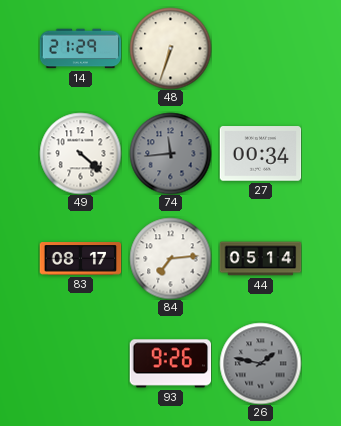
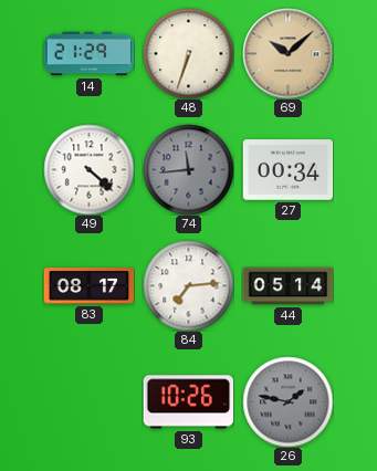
69: none -> 10:08
93: 9:26 -> 10:26
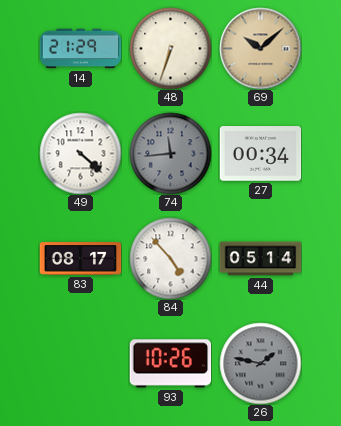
84: 7:14 -> 4:53
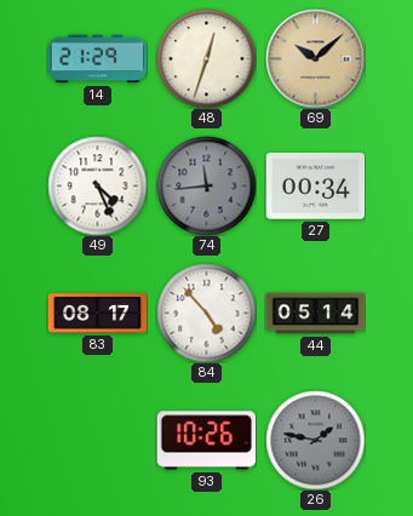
48: 6:33 -> 12:33
49: 4:22 -> 4:26
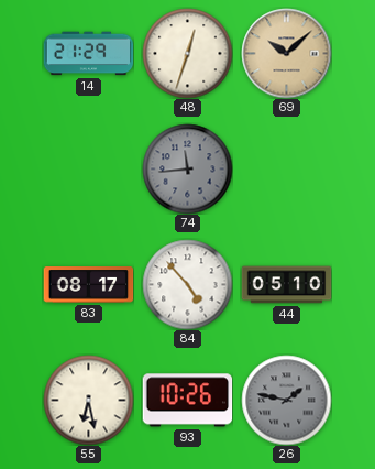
49: 4:26 -> none
27: 00:34 -> none
44: 05:14 -> 05:10
55: none -> 6:28
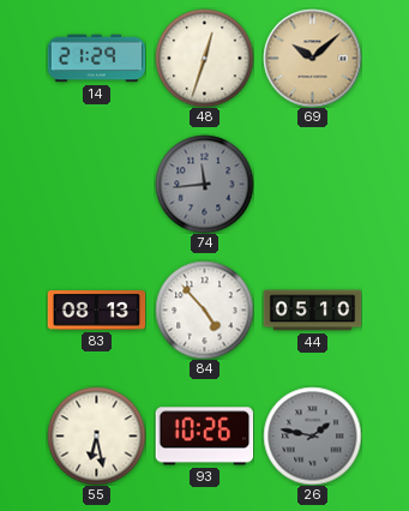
83: 08:17 -> 08:13
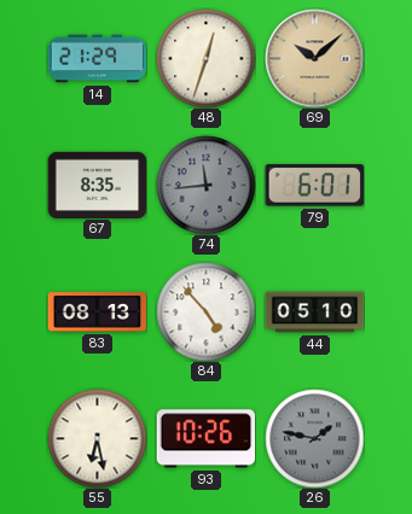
67: none -> 8:35
79: none -> 6:01
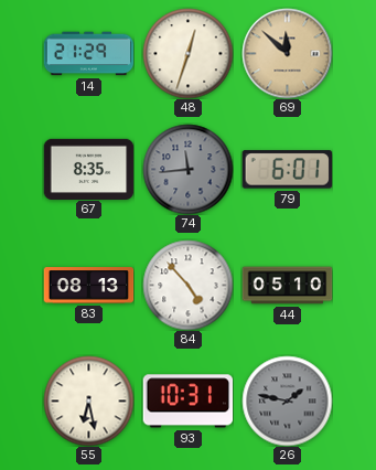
69: 10:08 -> 11:52
93: 10:26 -> 10:31
